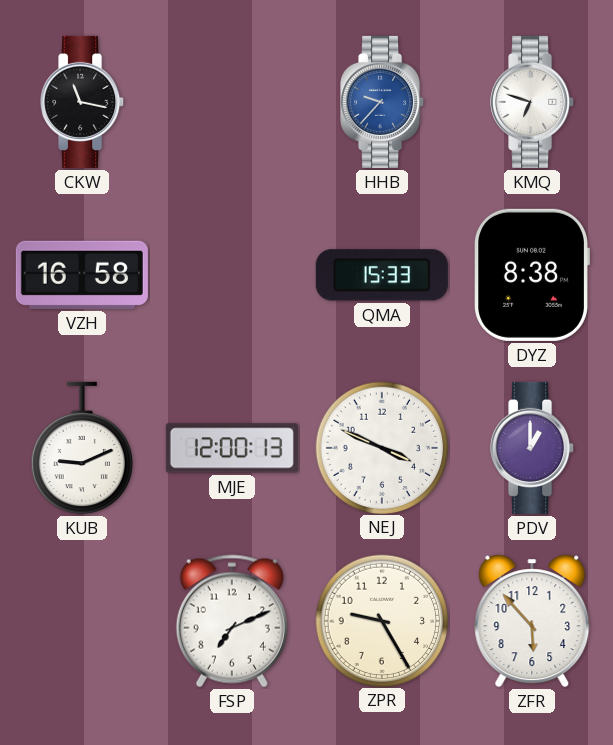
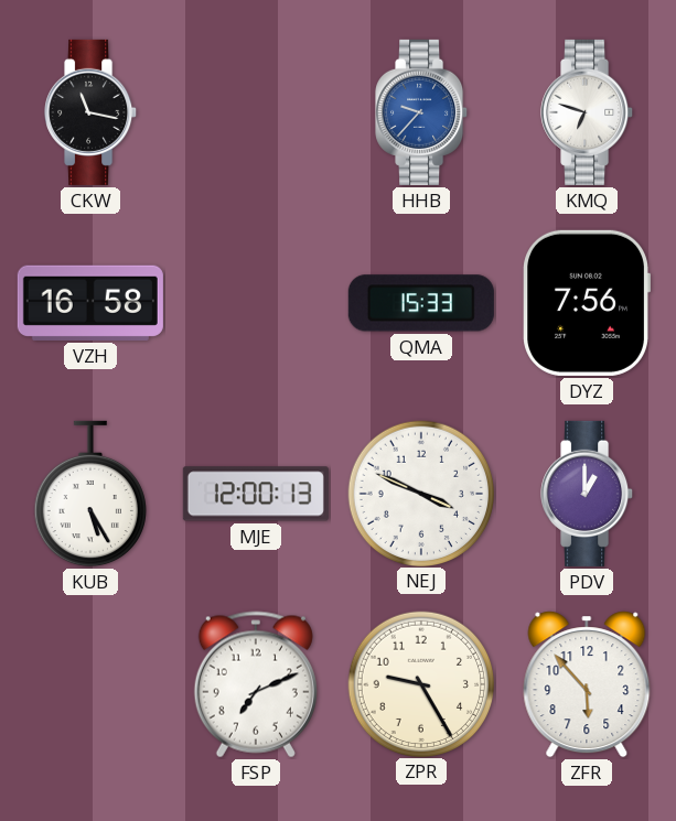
DYZ: 8:38 -> 7:56
KUB: 9:11 -> 5:25
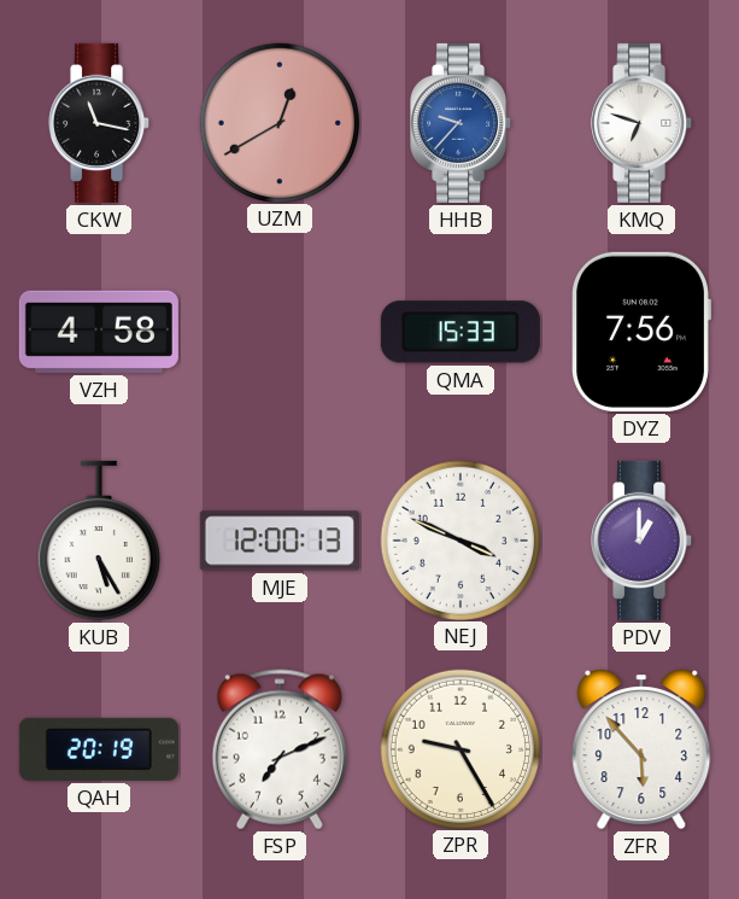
UZM: none -> 12:40
VZH: 16:58 -> 4:58
QAH: none -> 20:19
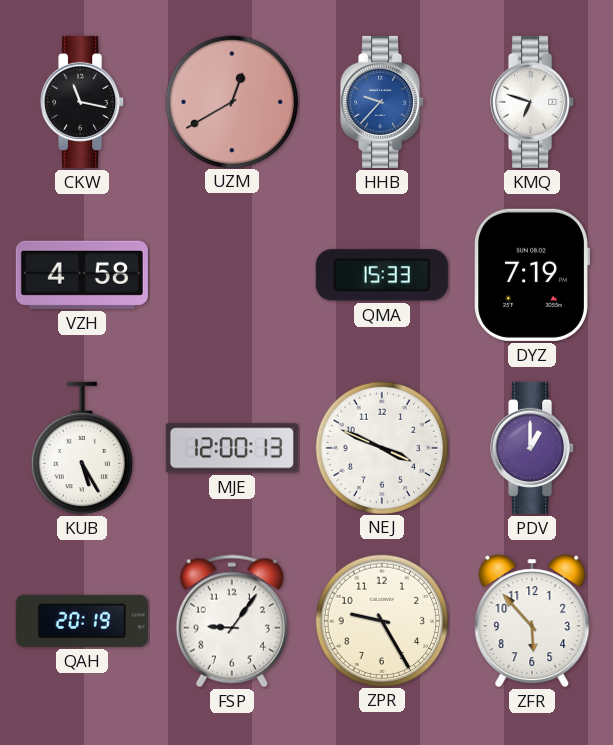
DYZ: 7:56 -> 7:19
FSP: 7:11 -> 9:06
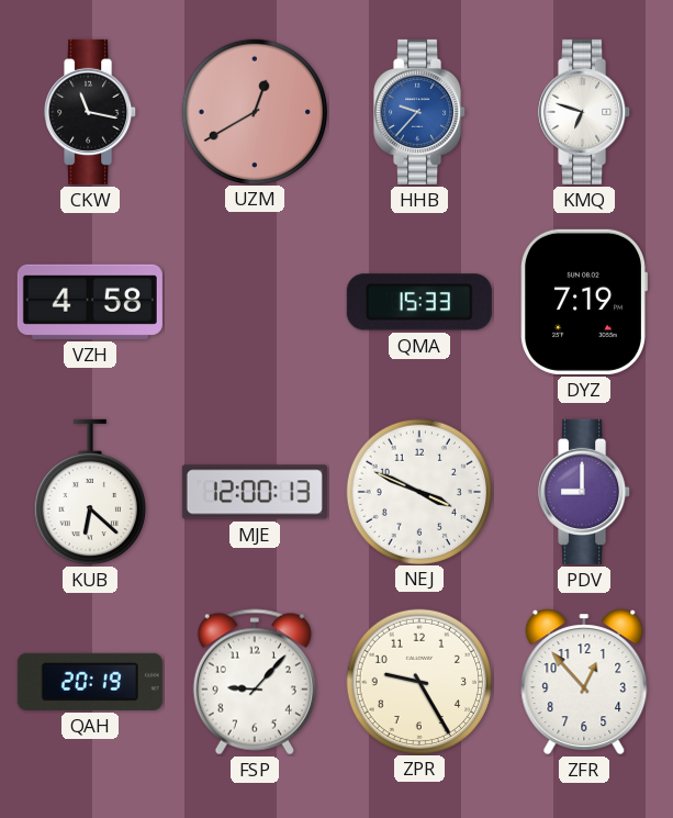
KUB: 5:25 -> 6:22
PDV: 1:00 -> 9:00
FSP: 9:06 -> 9:07
ZFR: 5:53 -> 12:53
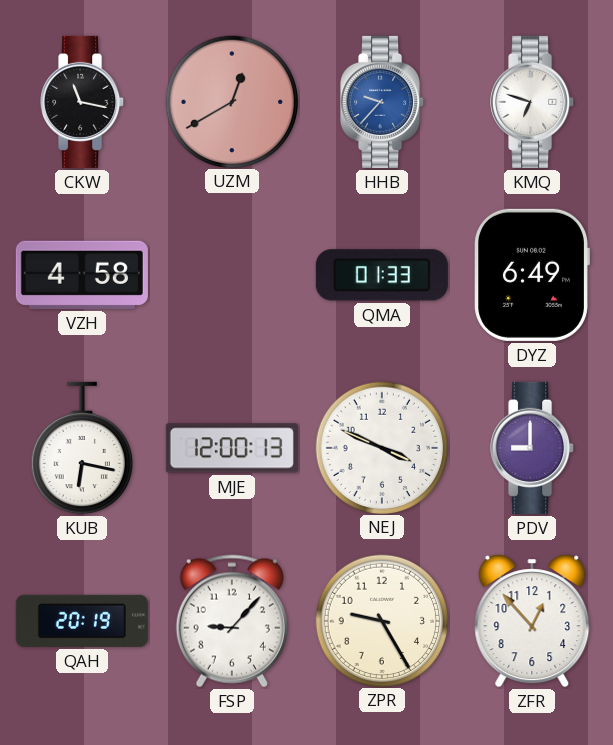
QMA: 15:33 -> 01:33
DYZ: 7:19 -> 6:49
KUB: 6:22 -> 6:17
